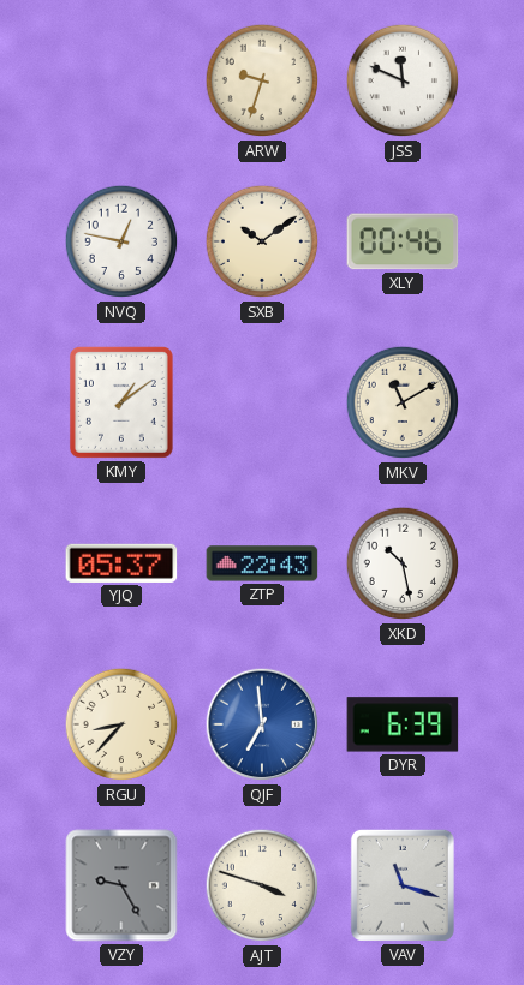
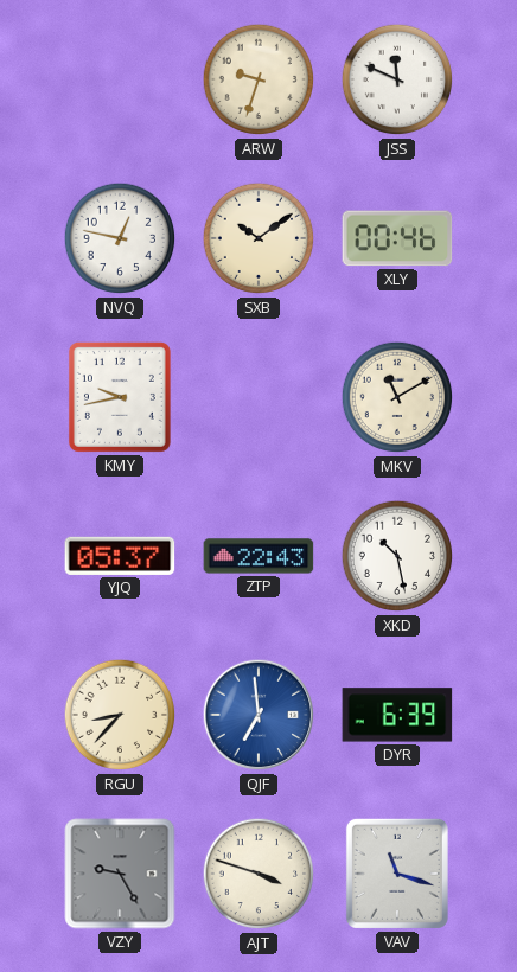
KMY: 1:09 -> 9:43
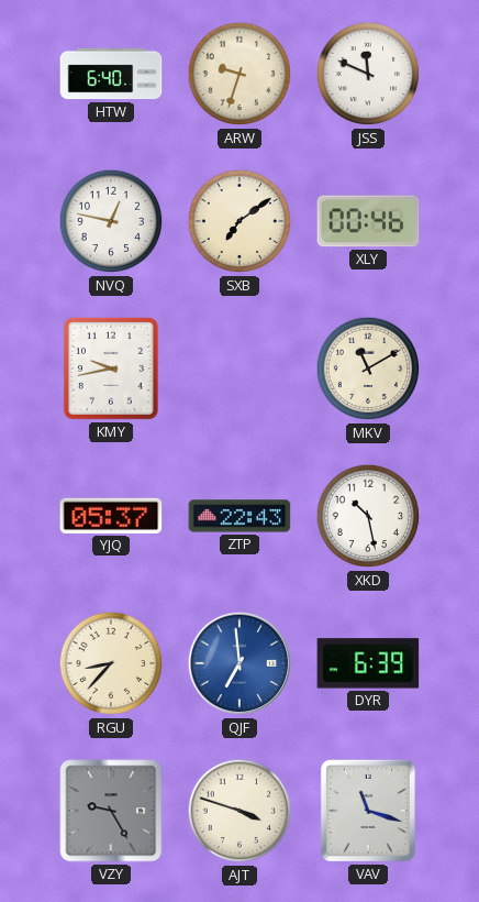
HTW: none -> 6:40
SXB: 10:09 -> 7:09
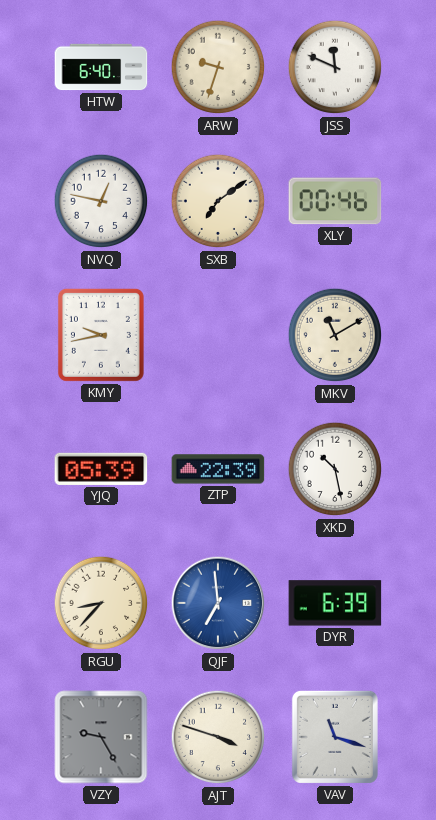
YJQ: 05:37 -> 05:39
ZTP: 22:43 -> 22:39
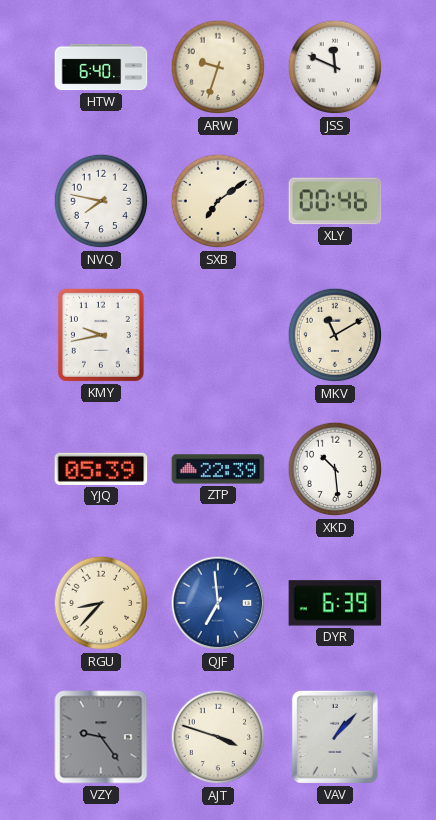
NVQ: 12:47 -> 7:47
XKD: 10:28 -> 10:29
VZY: 9:25 -> 9:24
VAV: 11:18 -> 1:07
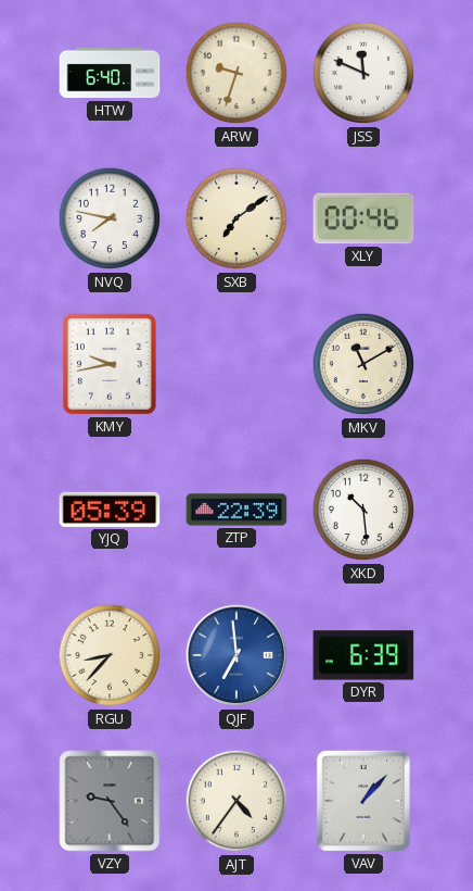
AJT: 3:48 -> 4:36
